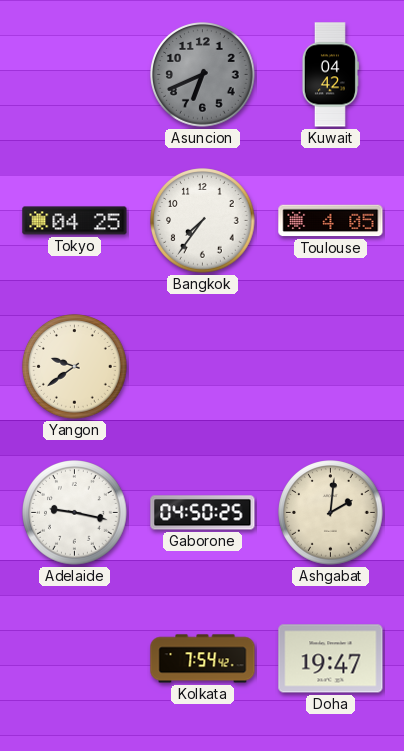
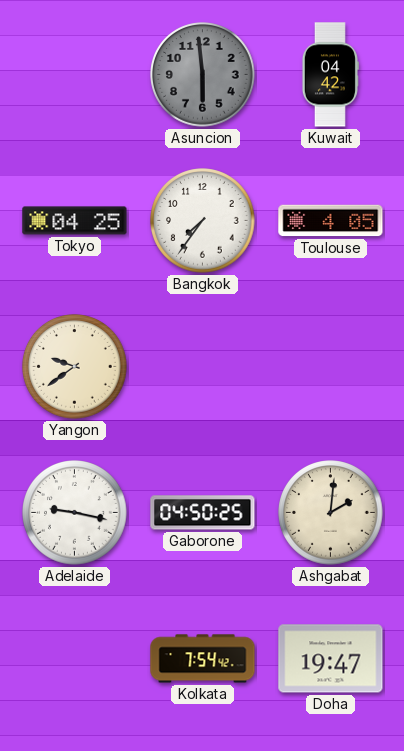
Asuncion: 6:41 -> 5:59
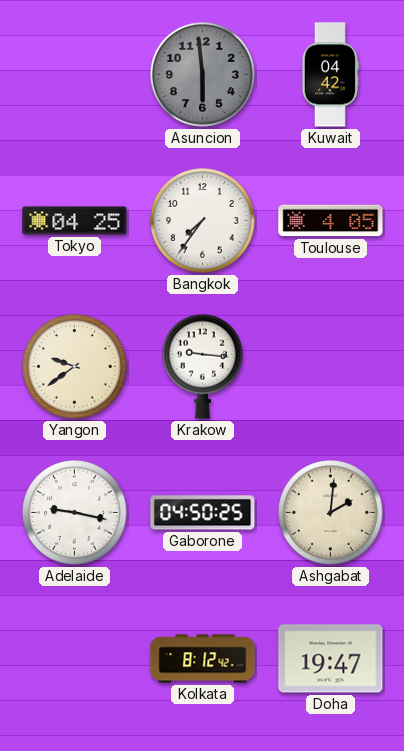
Krakow: none -> 9:16
Kolkata: 7:54 -> 8:12
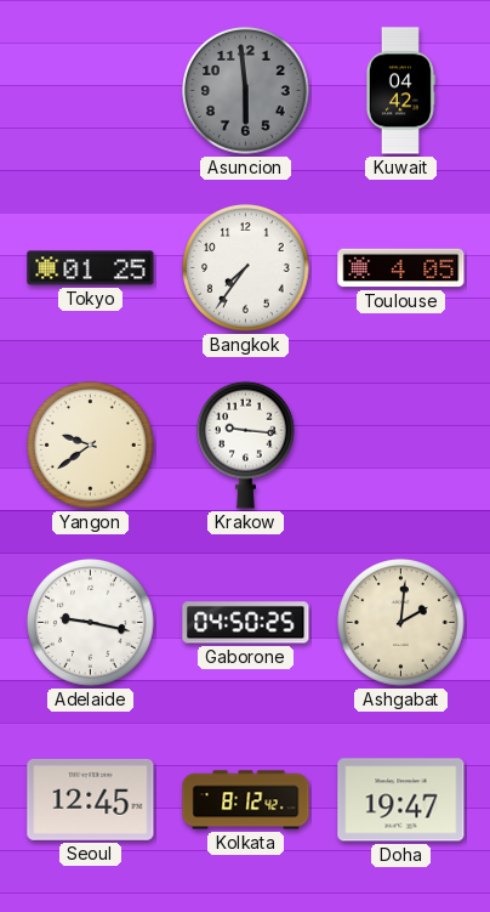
Tokyo: 04:25 -> 01:25
Seoul: none -> 12:45
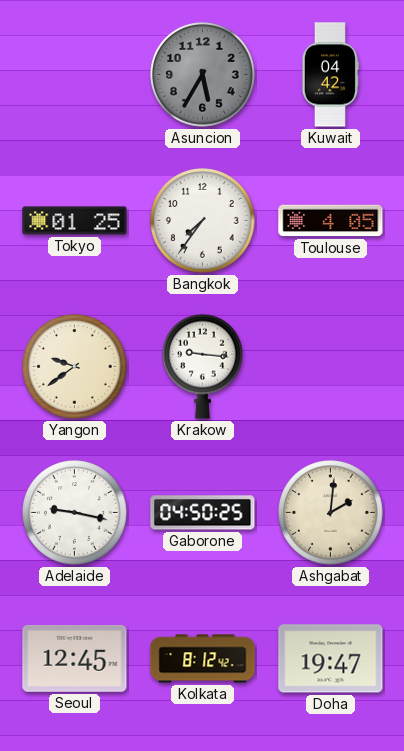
Asuncion: 5:59 -> 5:35
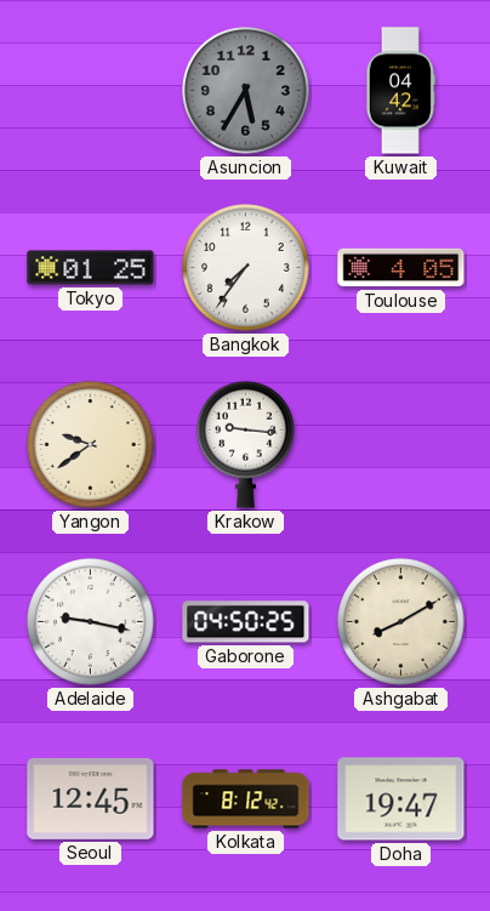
Ashgabat: 2:01 -> 8:10
